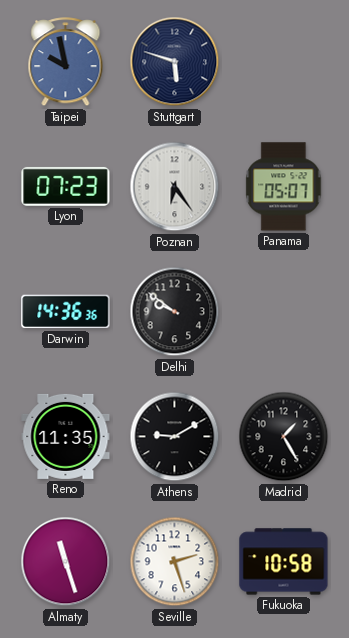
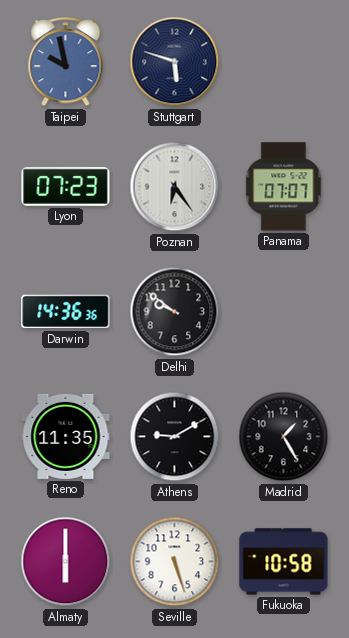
Panama: 05:07 -> 07:07
Almaty: 11:27 -> 6:00
Seville: 2:27 -> 5:27
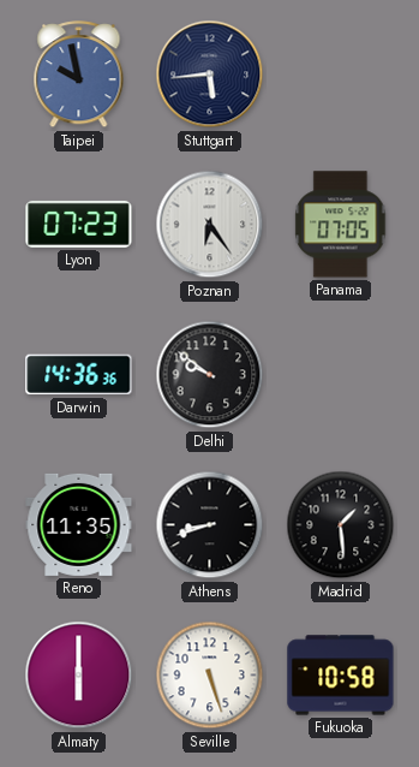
Stuttgart: 5:48 -> 5:44
Panama: 07:07 -> 07:05
Athens: 9:10 -> 8:42
Madrid: 1:25 -> 1:29
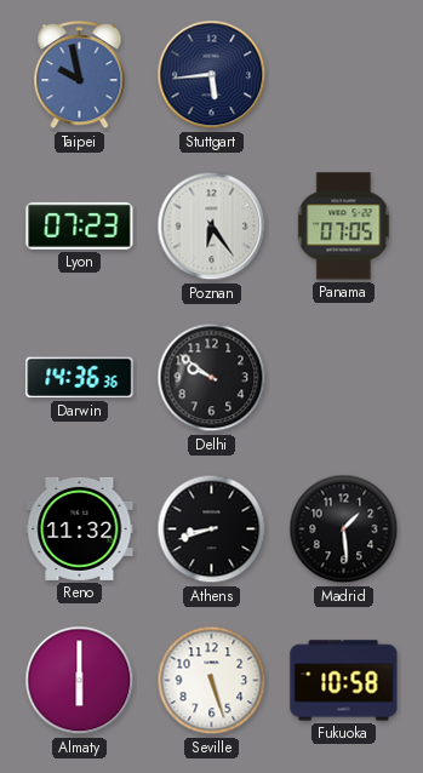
Reno: 11:35 -> 11:32
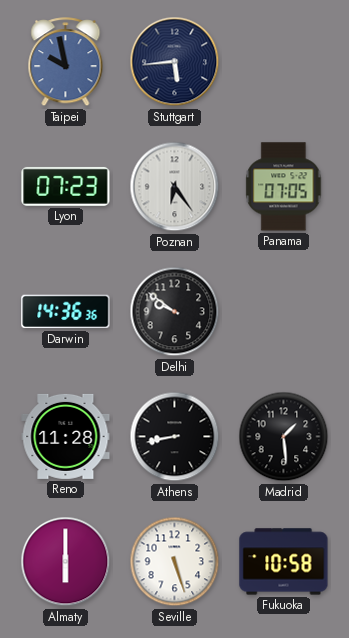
Reno: 11:32 -> 11:28
Athens: 8:42 -> 8:43
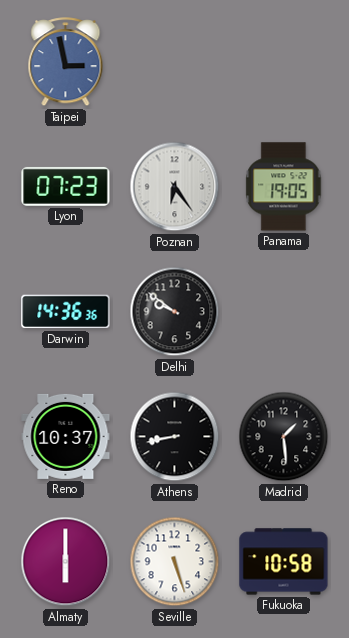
Taipei: 9:58 -> 2:58
Stuttgart: 5:44 -> none
Panama: 07:05 -> 19:05
Reno: 11:28 -> 10:37
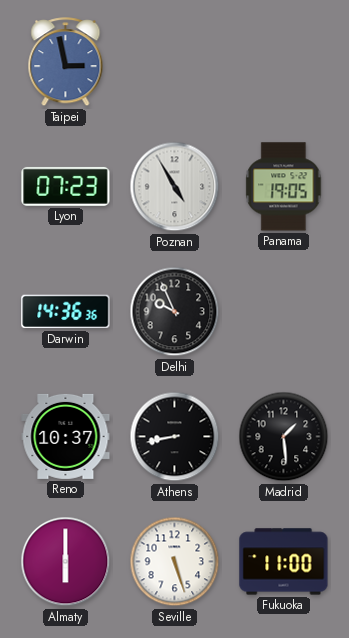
Poznan: 6:24 -> 4:55
Delhi: 9:51 -> 9:56
Fukuoka: 10:58 -> 11:00
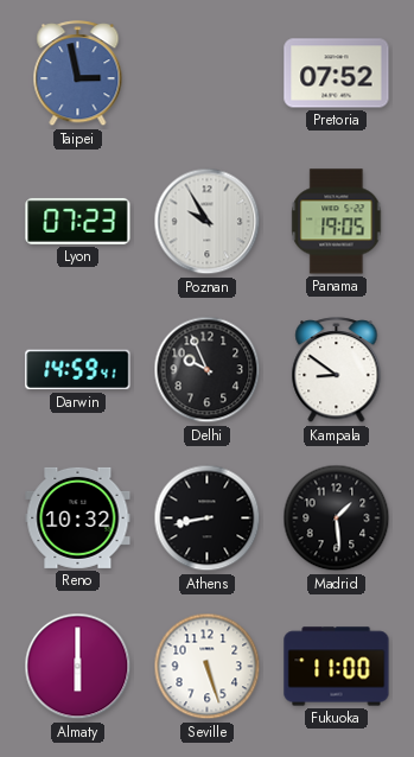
Pretoria: none -> 07:52
Poznan: 4:55 -> 9:55
Darwin: 14:36 -> 14:59
Kampala: none -> 8:51
Reno: 10:37 -> 10:32
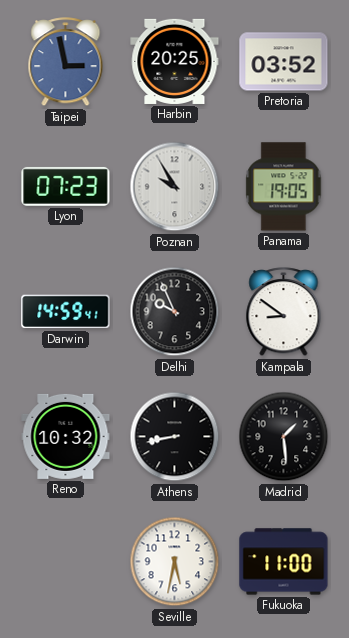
Harbin: none -> 20:25
Pretoria: 07:52 -> 03:52
Almaty: 6:00 -> none
Seville: 5:27 -> 5:32
